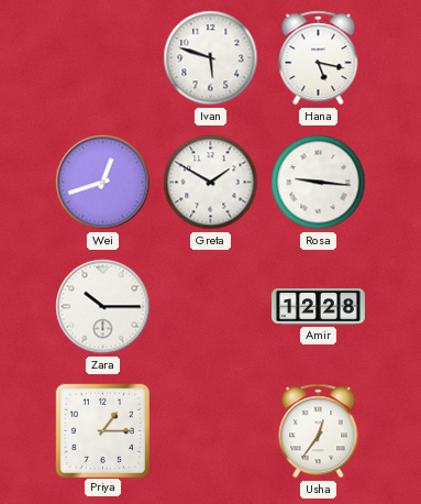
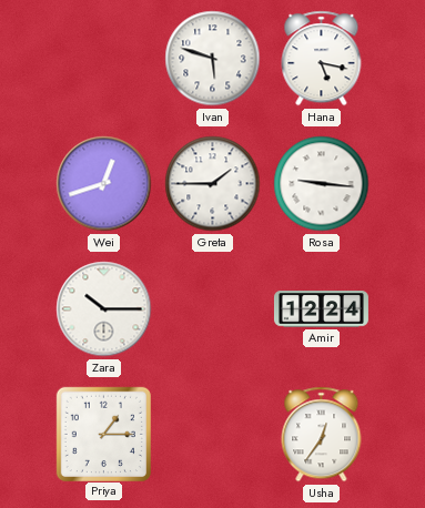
Greta: 1:50 -> 1:45
Amir: 12:28 -> 12:24
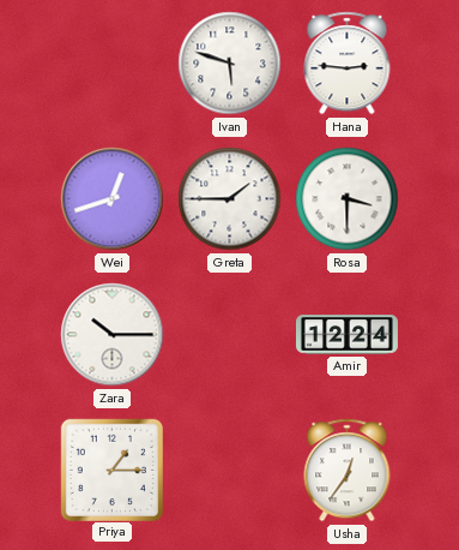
Hana: 5:17 -> 2:46
Rosa: 9:16 -> 3:30
